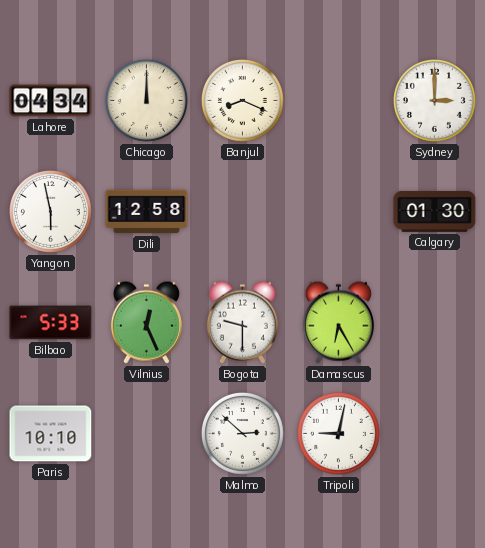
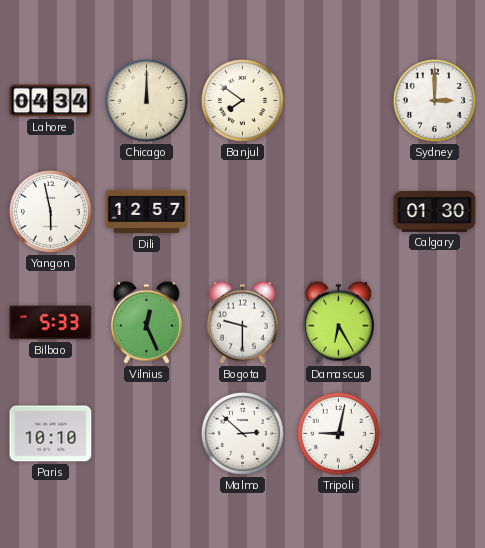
Banjul: 8:19 -> 7:51
Dili: 12:58 -> 12:57
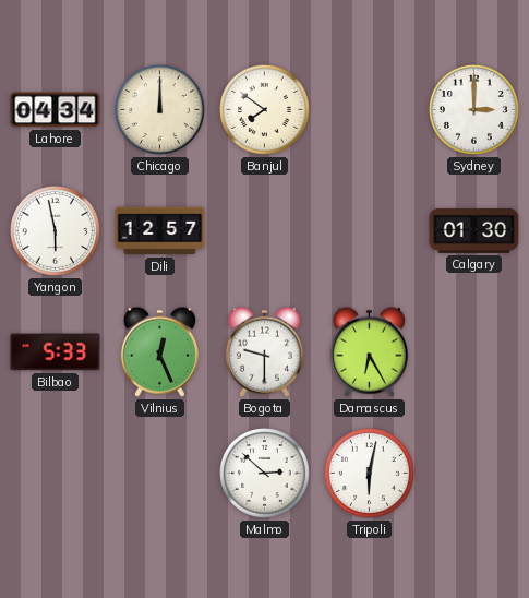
Paris: 10:10 -> none
Tripoli: 9:02 -> 6:02
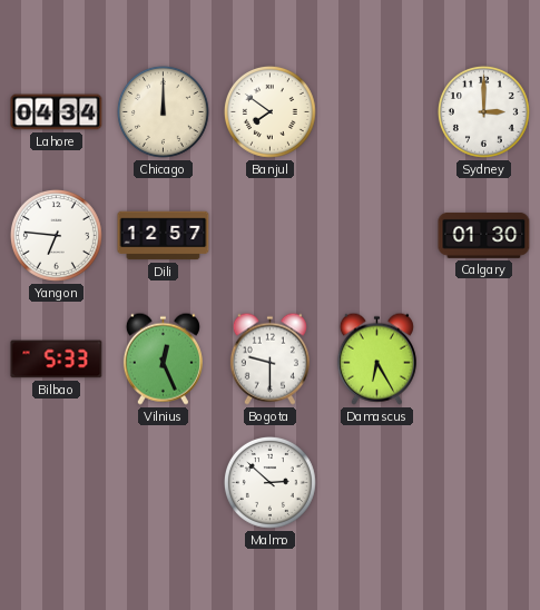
Yangon: 5:58 -> 6:46
Tripoli: 6:02 -> none
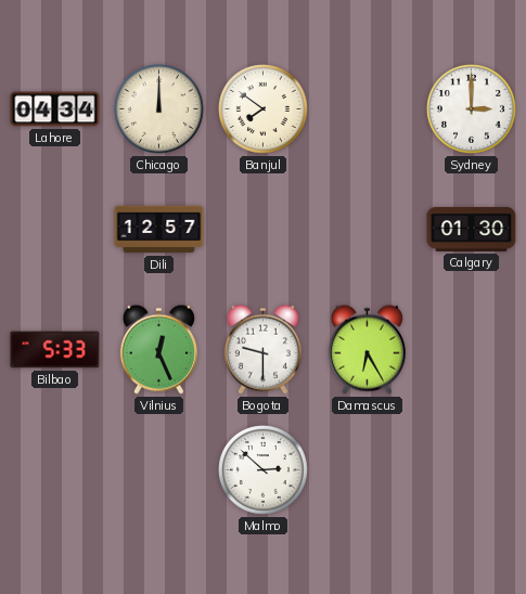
Yangon: 6:46 -> none
